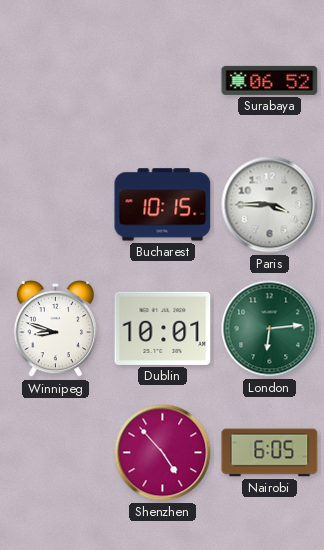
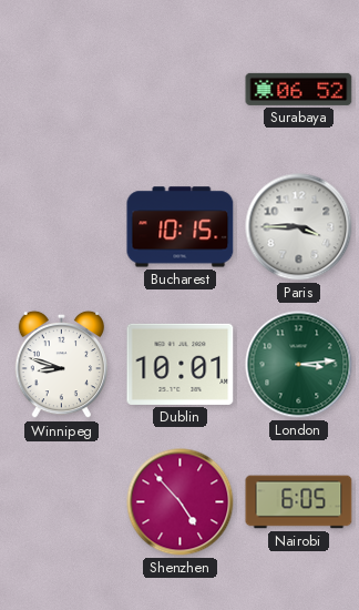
London: 6:14 -> 3:14
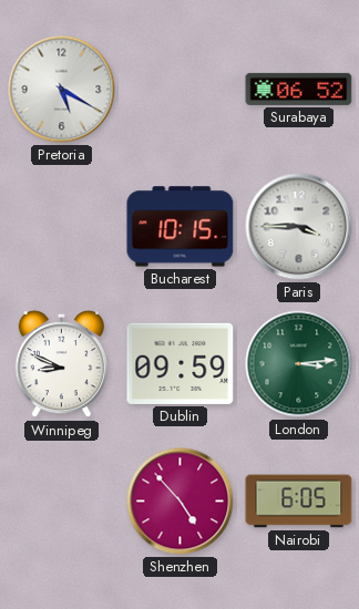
Pretoria: none -> 5:20
Winnipeg: 8:48 -> 8:49
Dublin: 10:01 -> 09:59
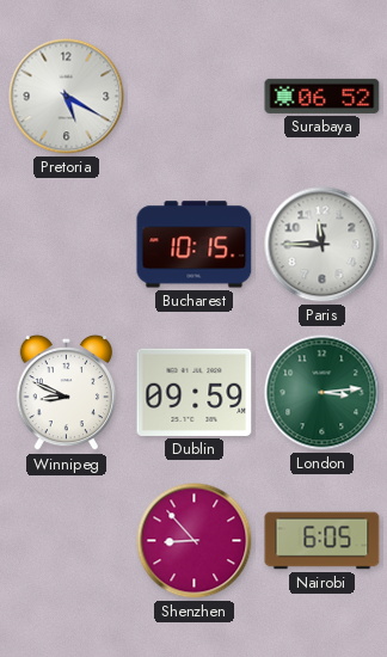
Paris: 3:45 -> 11:45
Shenzhen: 4:53 -> 8:53
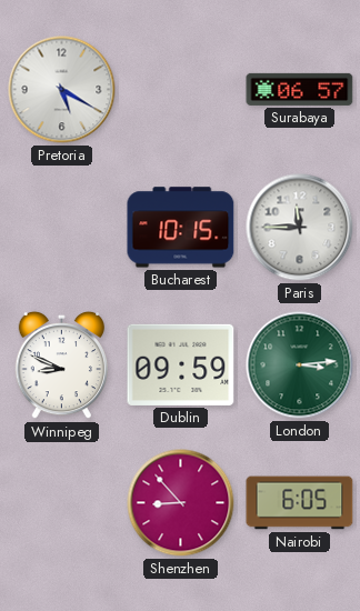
Surabaya: 06:52 -> 06:57
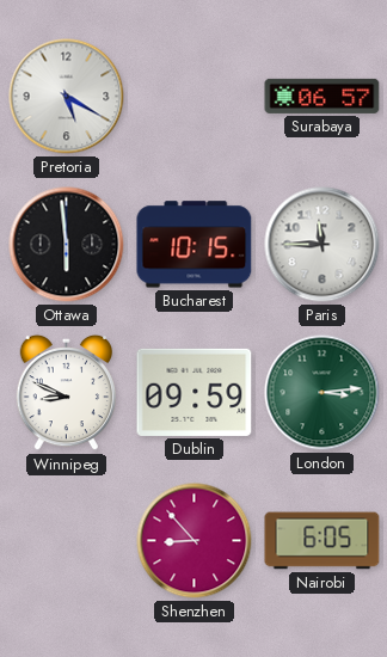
Ottawa: none -> 5:59
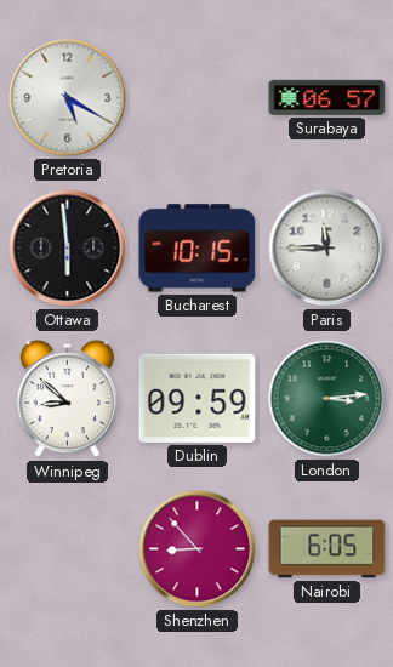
Winnipeg: 8:49 -> 8:52
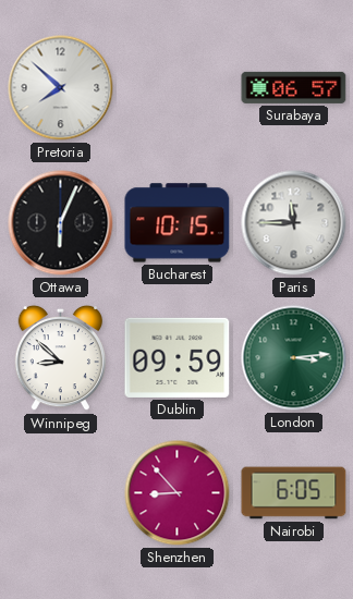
Pretoria: 5:20 -> 7:52
Ottawa: 5:59 -> 6:04
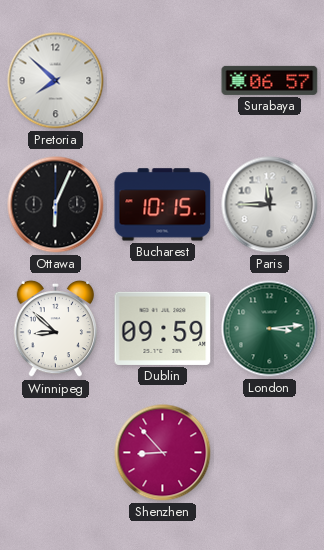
Nairobi: 6:05 -> none
